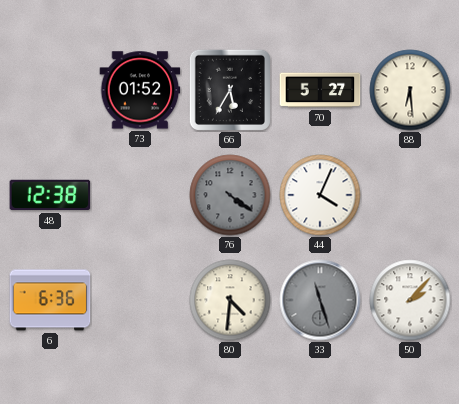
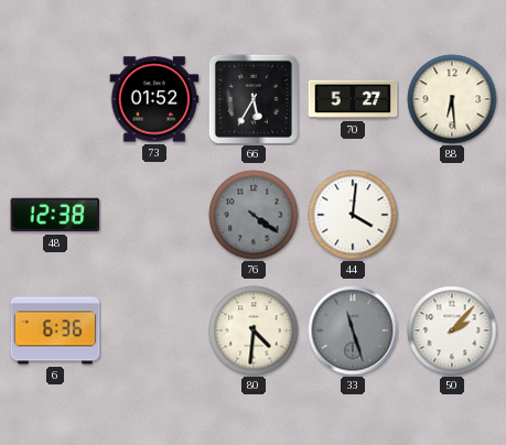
44: 4:04 -> 4:01
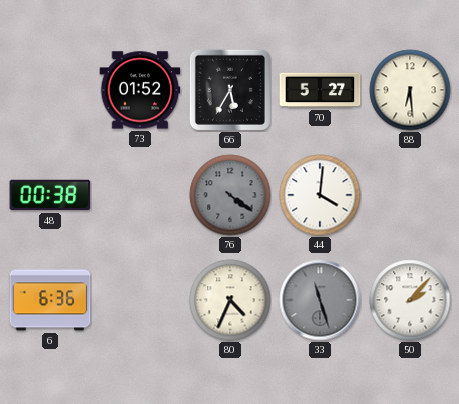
48: 12:38 -> 00:38
80: 4:31 -> 4:34
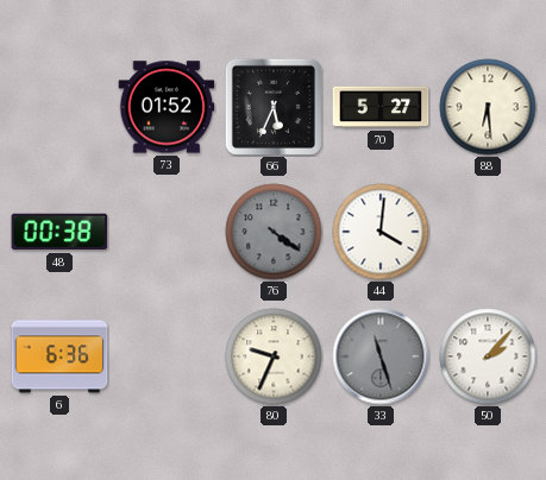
66: 5:35 -> 5:34
80: 4:34 -> 9:34
